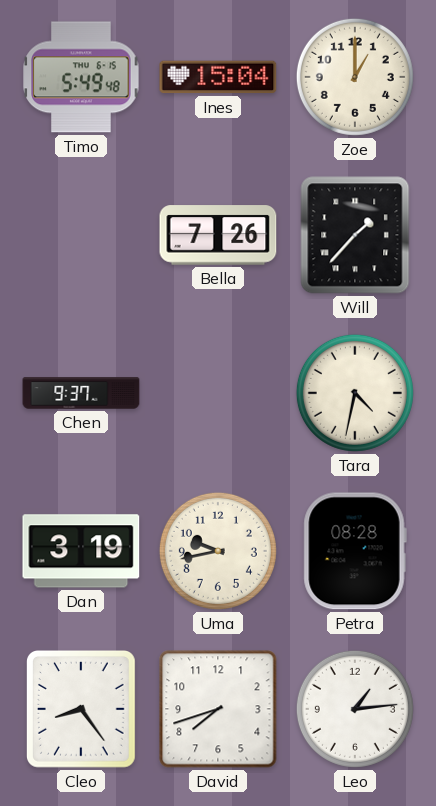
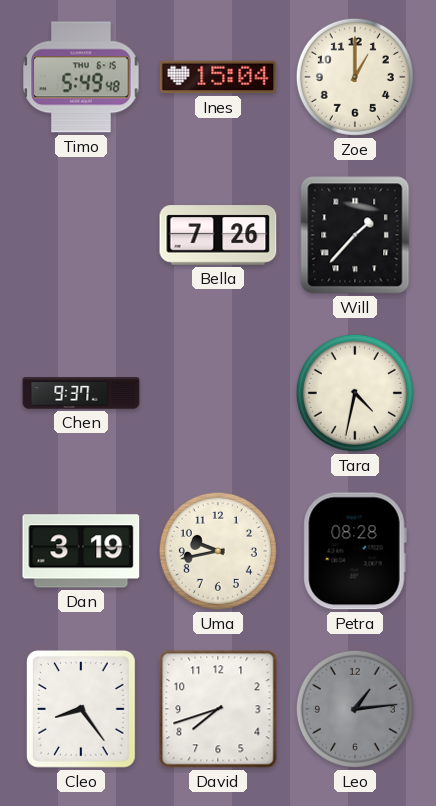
Leo dial: white -> grey
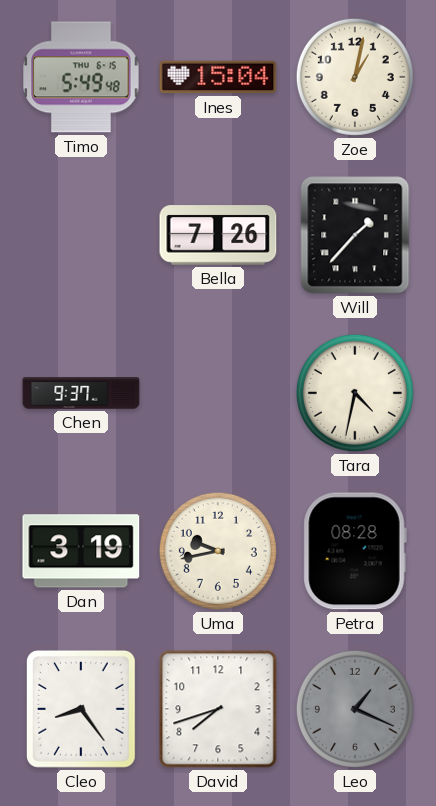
Zoe: 1:00 -> 1:02
Leo: 1:14 -> 1:19
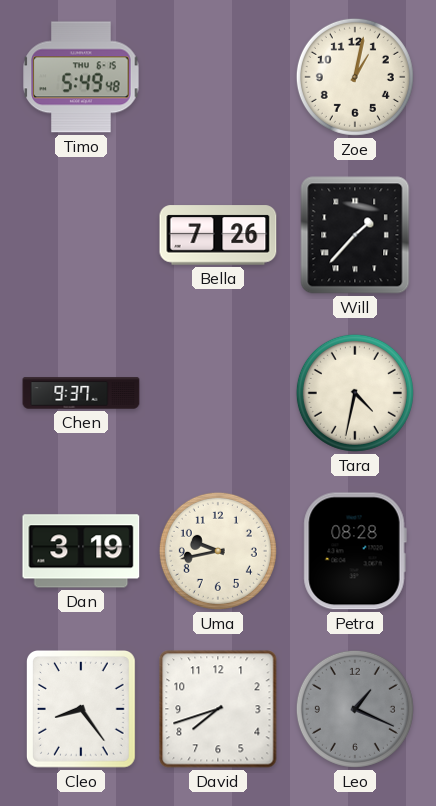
Ines: 15:04 -> none
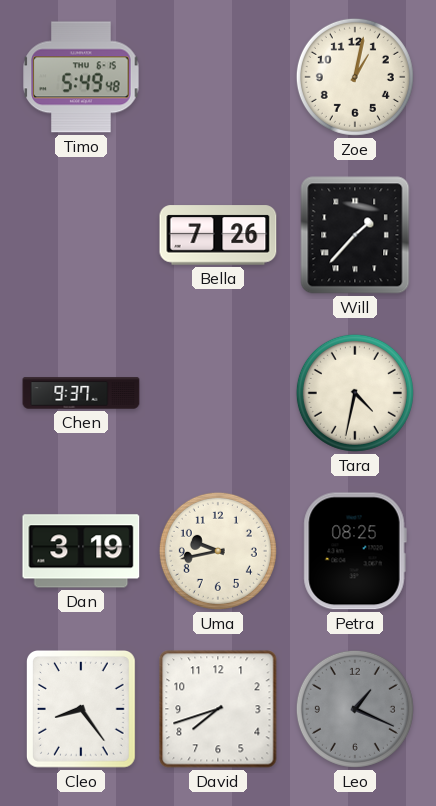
Petra: 08:28 -> 08:25
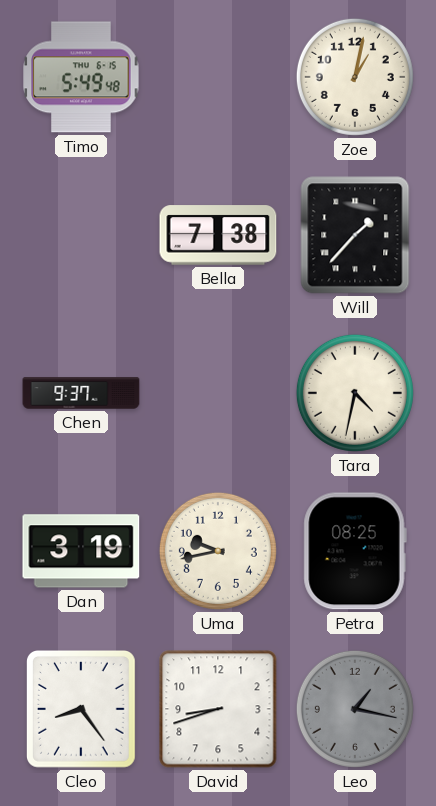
Bella: 7:26 -> 7:38
David: 7:42 -> 8:42
Leo: 1:19 -> 1:17
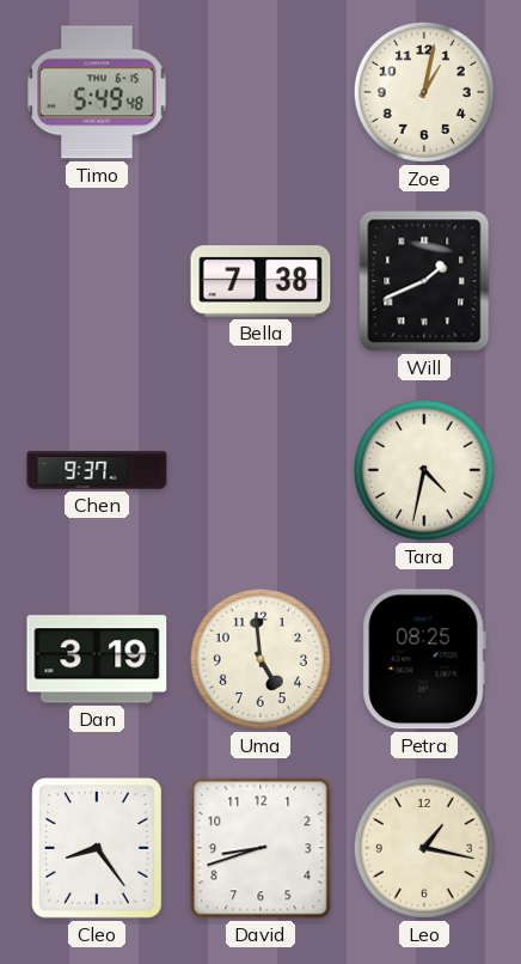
Will: 1:37 -> 1:41
Uma: 9:43 -> 4:59
Leo dial: grey -> cream
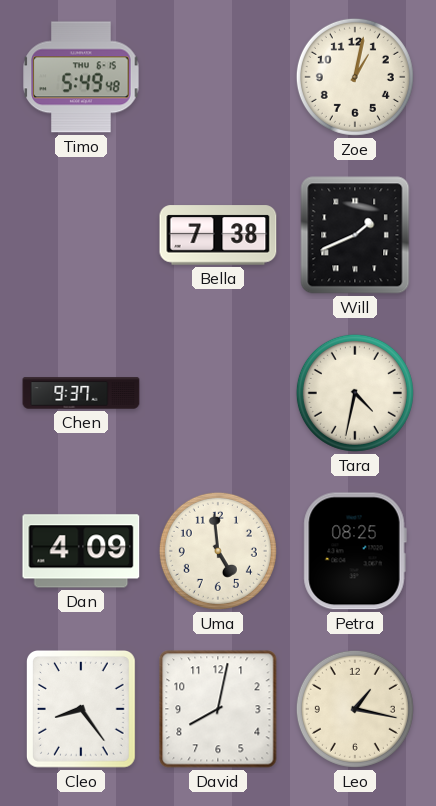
Dan: 3:19 -> 4:09
David: 8:42 -> 8:02
